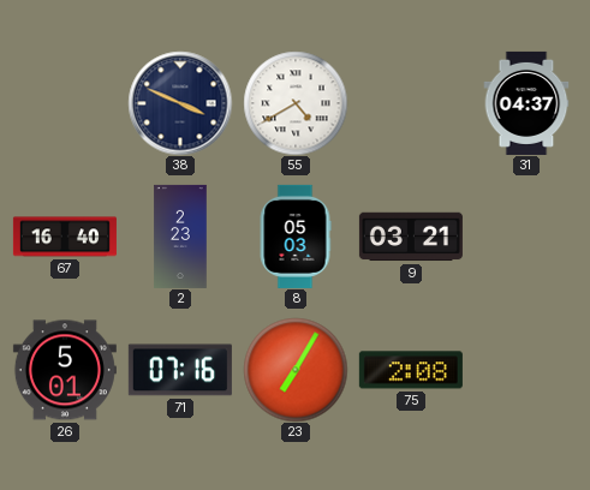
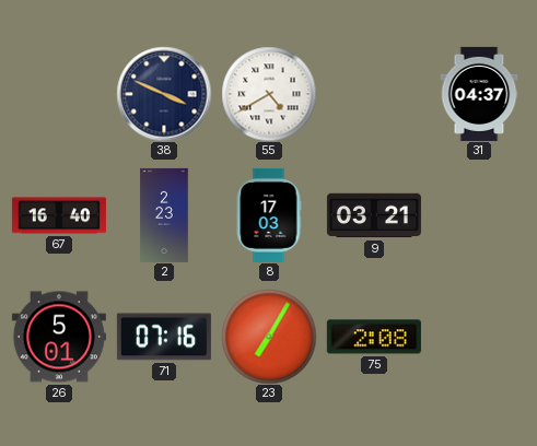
8: 05:03 -> 17:03
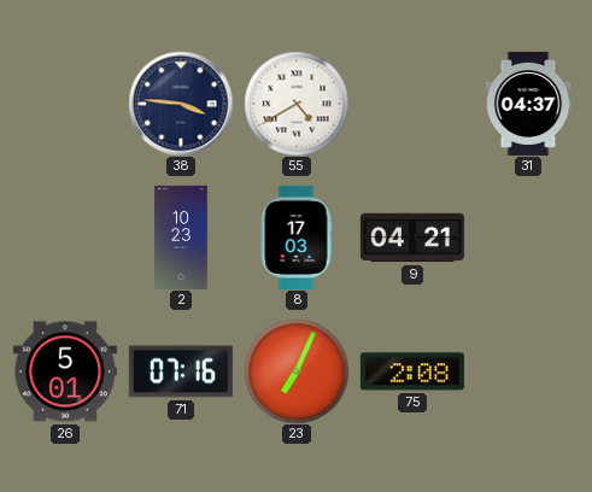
38: 3:49 -> 3:46
67: 16:40 -> none
2: 2:23 -> 10:23
9: 03:21 -> 04:21
23: 7:05 -> 7:04
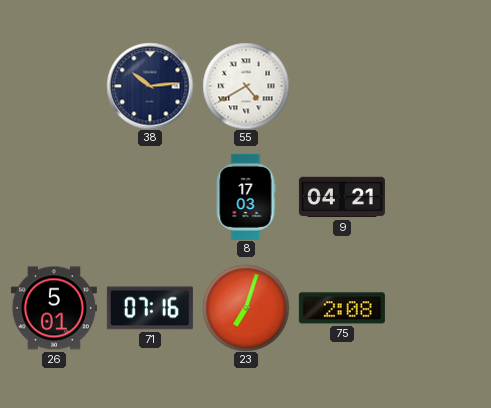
38: 3:46 -> 10:14
31: 04:37 -> none
2: 10:23 -> none
23: 7:04 -> 7:03
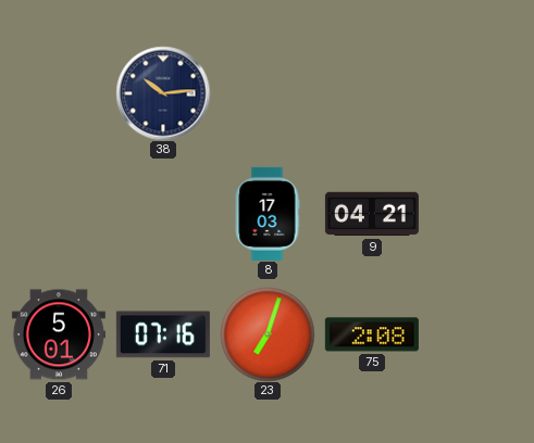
55: 4:40 -> none
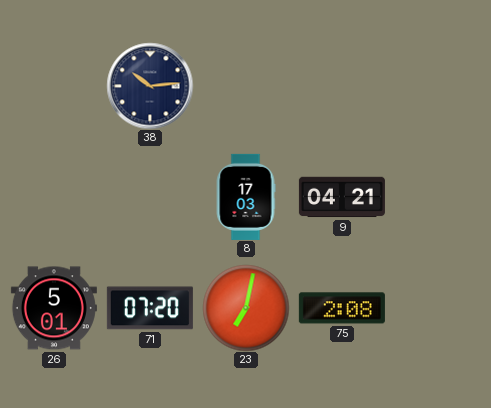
71: 07:16 -> 07:20
23: 7:03 -> 7:02
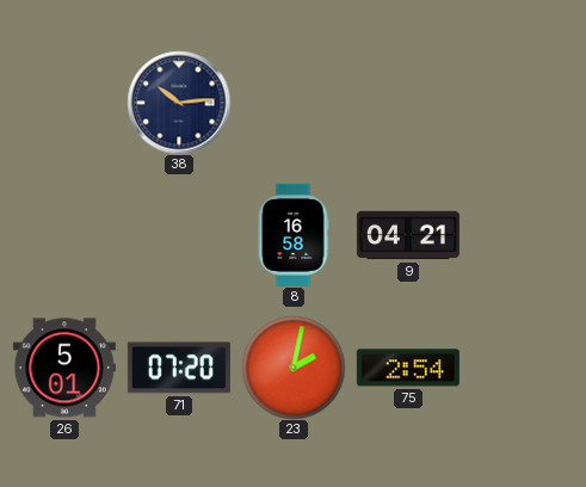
8: 17:03 -> 16:58
23: 7:02 -> 2:02
75: 2:08 -> 2:54
